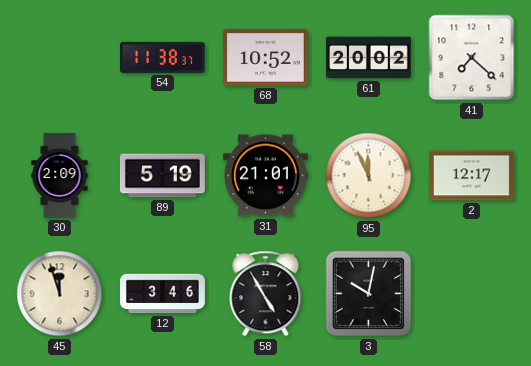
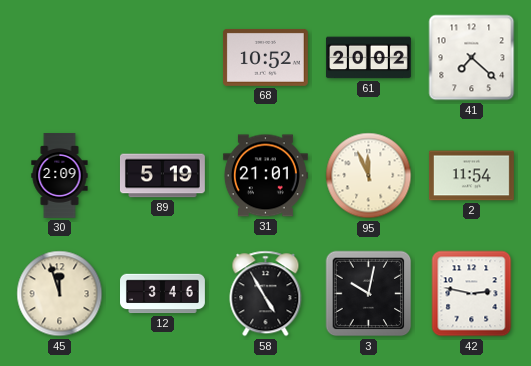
54: 11:38 -> none
2: 12:17 -> 11:54
42: none -> 2:47
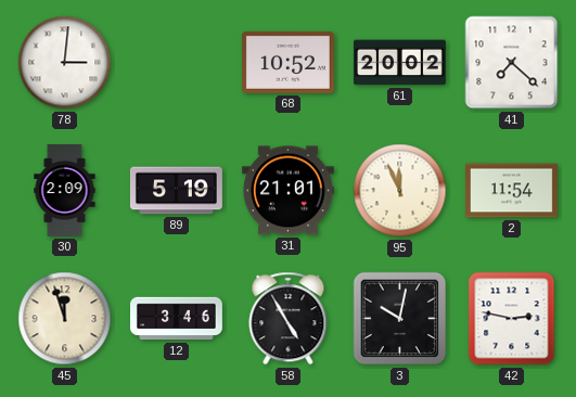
78: none -> 3:01
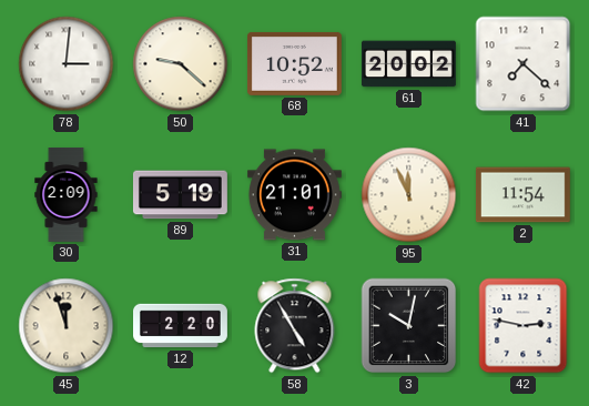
50: none -> 9:22
12: 3:46 -> 2:20
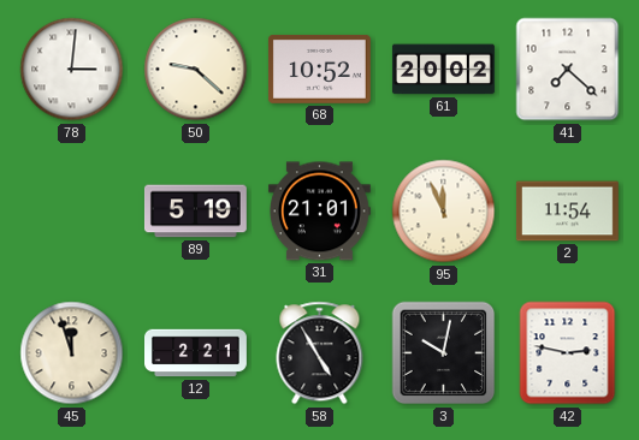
30: 2:09 -> none
12: 2:20 -> 2:21
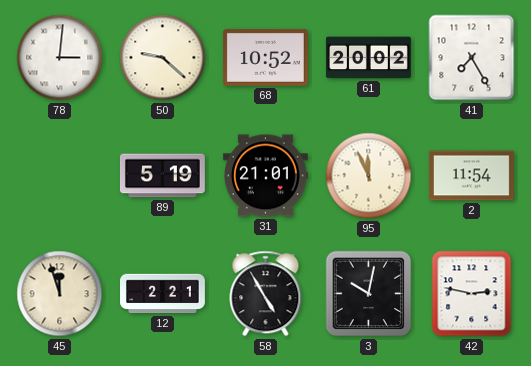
41: 7:22 -> 7:25
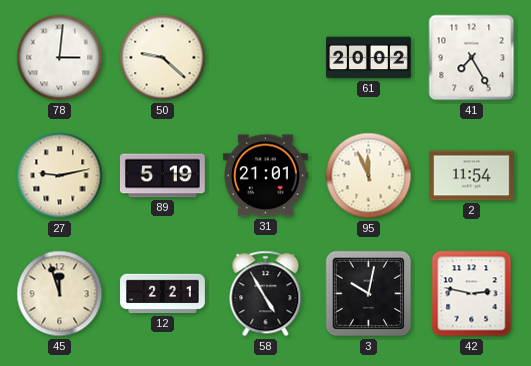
68: 10:52 -> none
27: none -> 9:13
